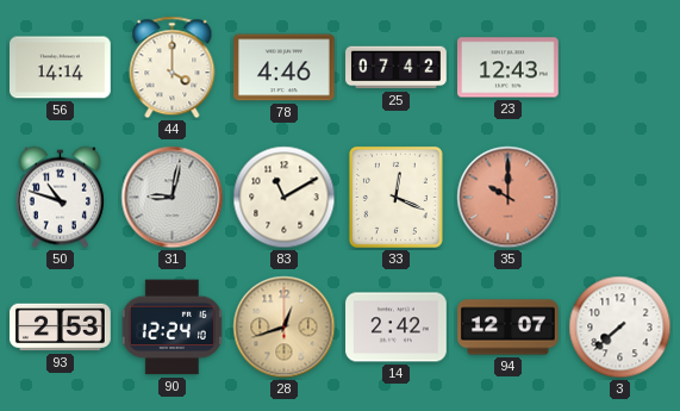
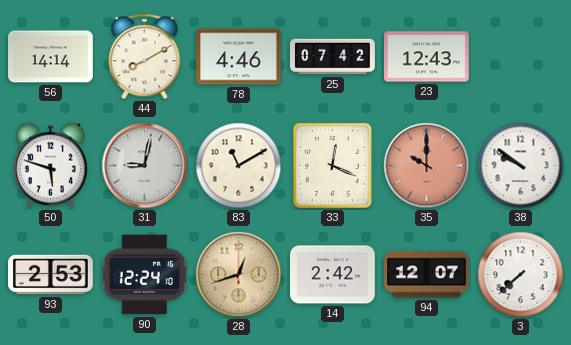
44: 4:00 -> 8:10
50: 10:48 -> 5:48
38: none -> 9:51
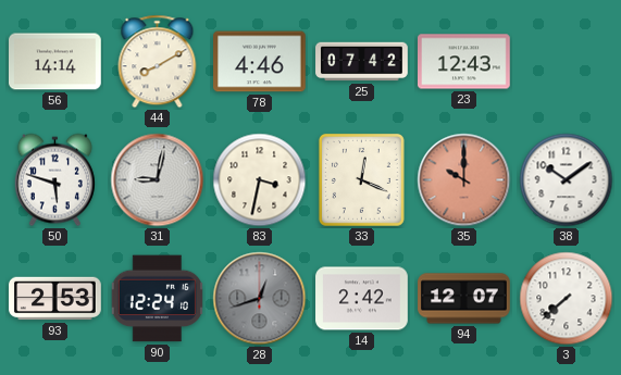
83: 11:10 -> 3:32
38: 9:51 -> 10:09
28 dial: champagne -> grey
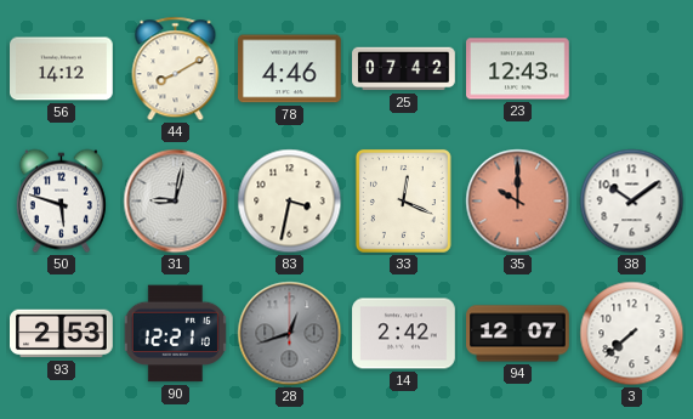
56: 14:14 -> 14:12
90: 12:24 -> 12:21
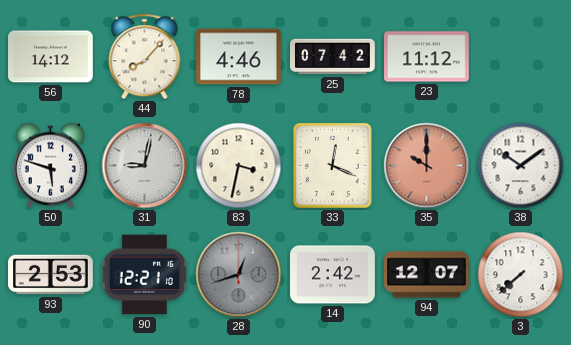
44: 8:10 -> 8:07
23: 12:43 -> 11:12
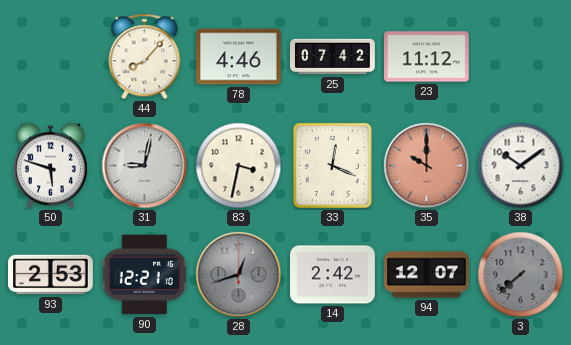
56: 14:12 -> none
3 dial: white -> grey
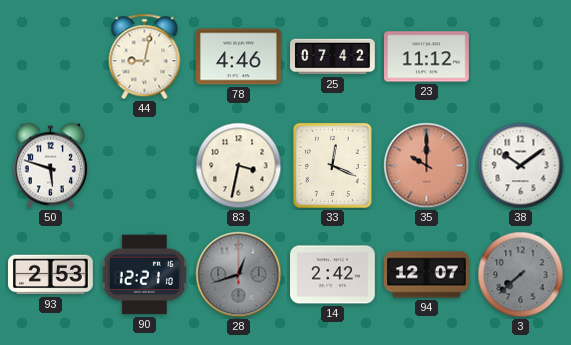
44: 8:07 -> 9:02
31: 9:02 -> none
